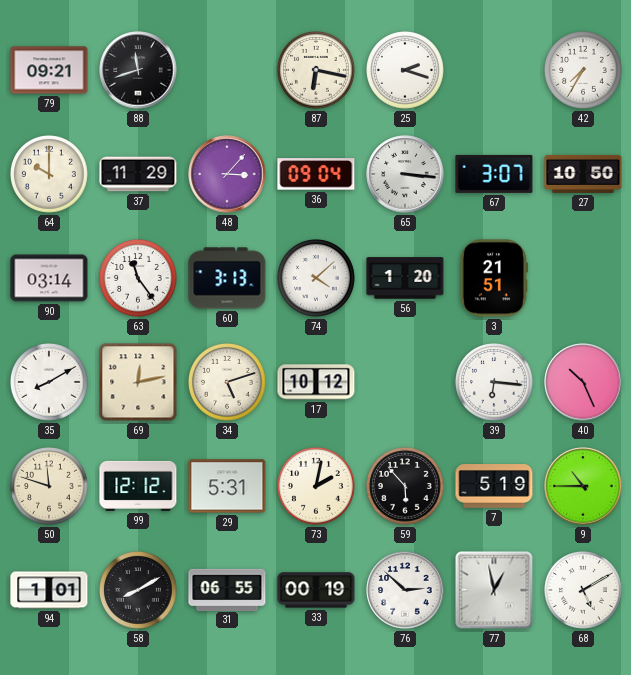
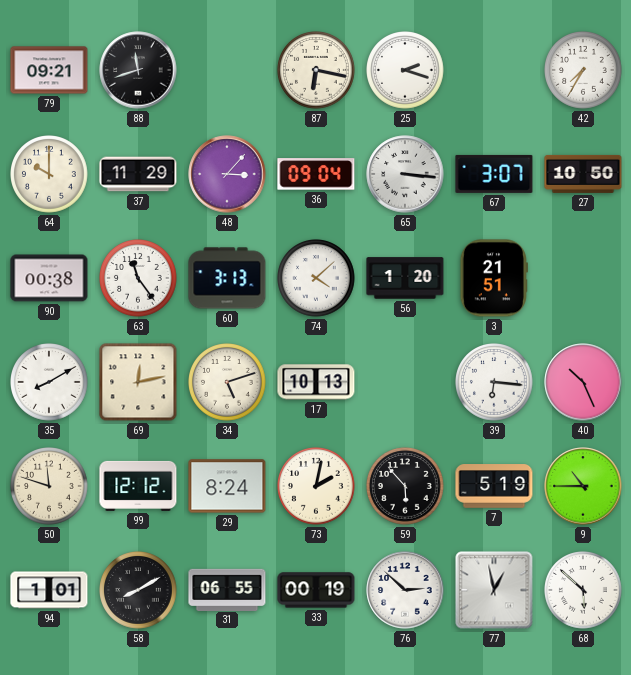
90: 03:14 -> 00:38
17: 10:12 -> 10:13
29: 5:31 -> 8:24
68: 5:10 -> 5:52
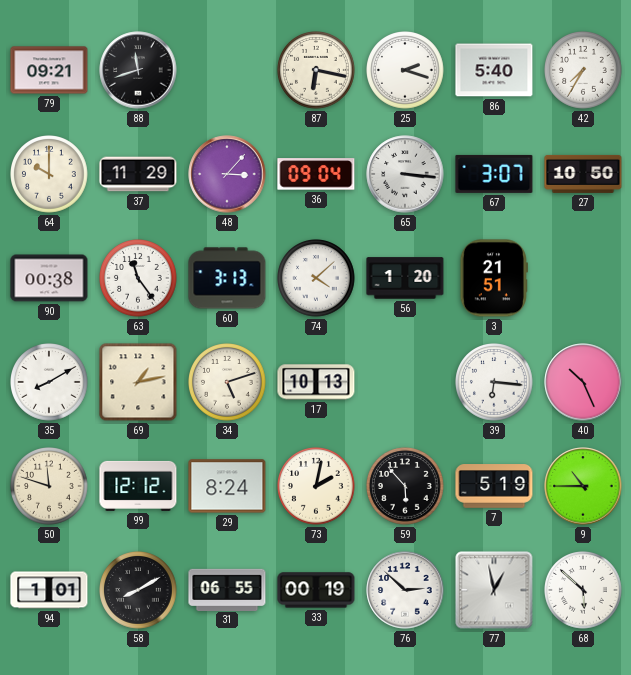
86: none -> 5:40
69: 12:13 -> 1:13
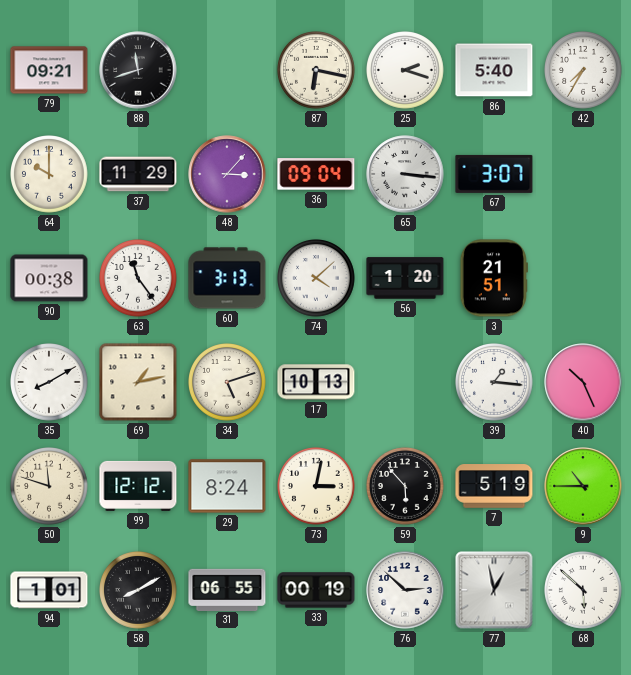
27: 10:50 -> none
39: 6:16 -> 1:16
73: 2:02 -> 3:02
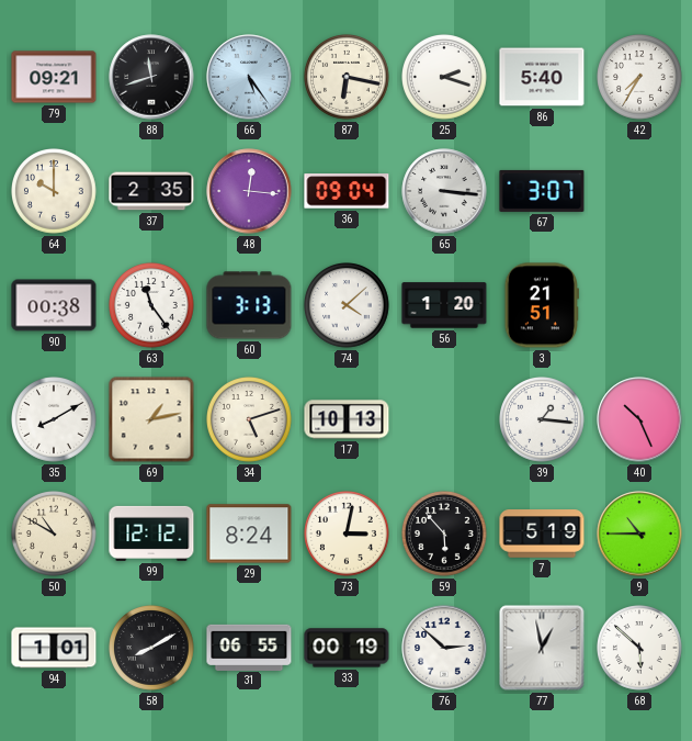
66: none -> 5:24
37: 11:29 -> 2:35
48: 3:07 -> 12:16
50: 11:48 -> 10:50
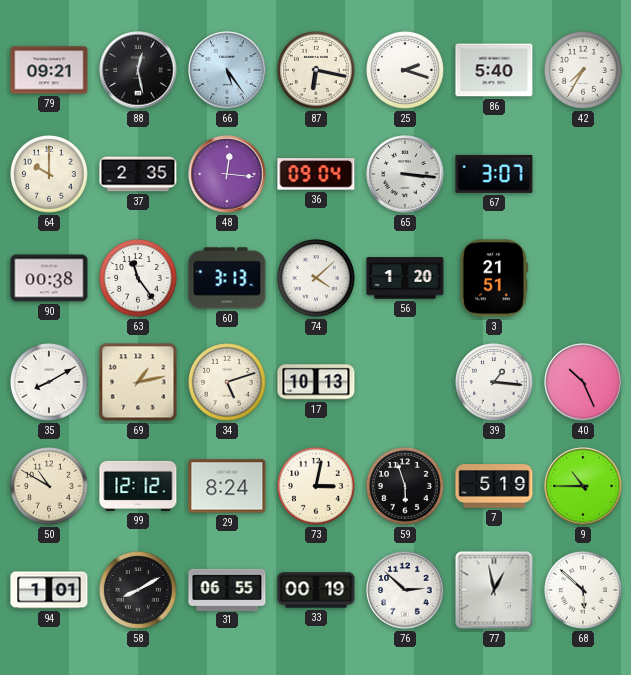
88: 11:42 -> 12:28
59: 5:53 -> 5:57
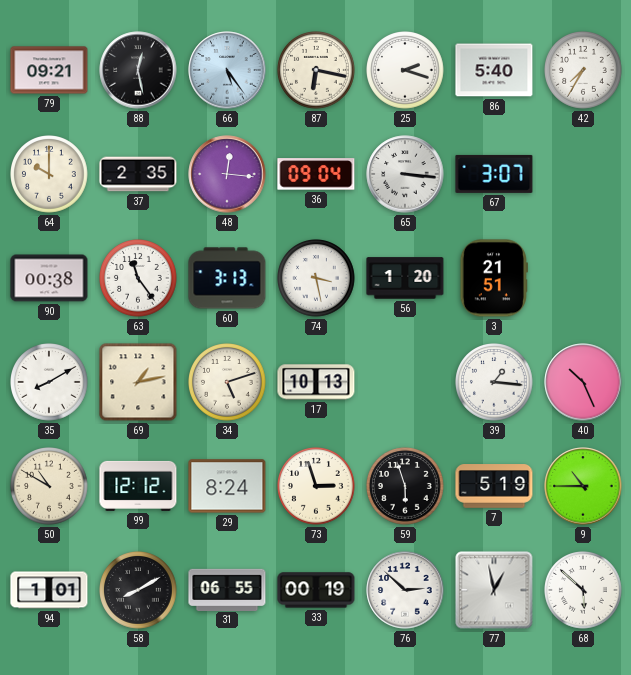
74: 4:08 -> 3:28
73: 3:02 -> 2:57
